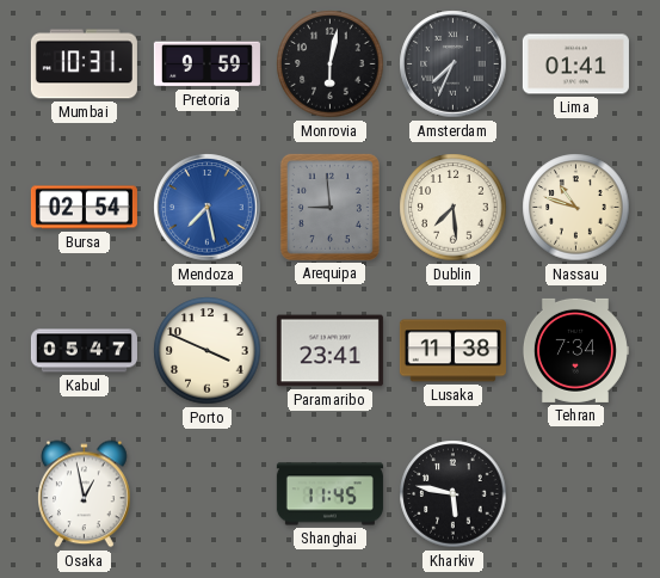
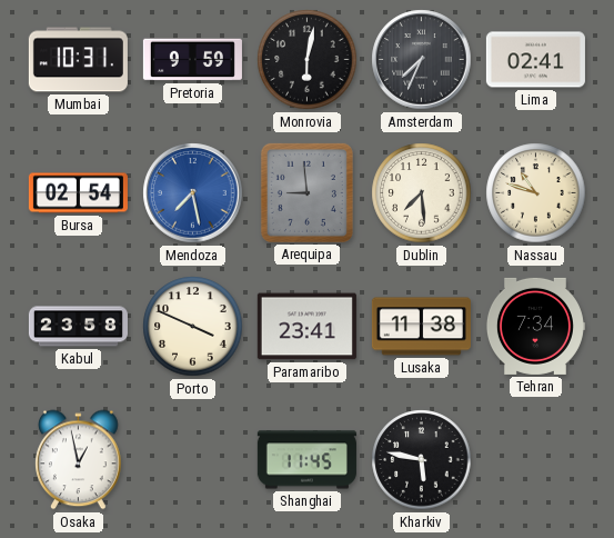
Lima: 01:41 -> 02:41
Kabul: 05:47 -> 23:58
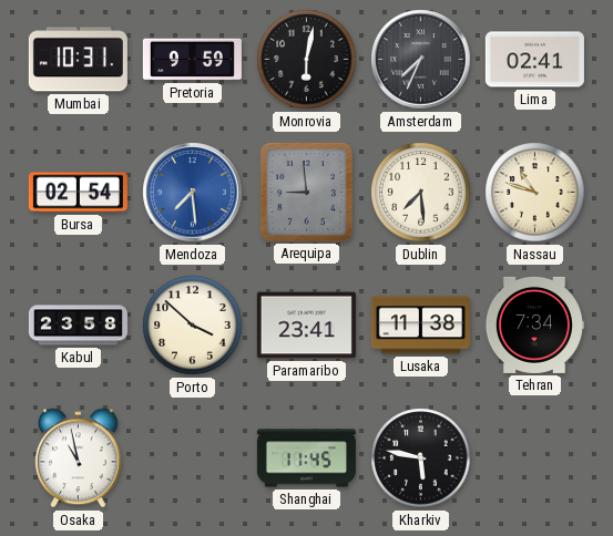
Mendoza: 7:28 -> 7:29
Porto: 3:49 -> 3:52
Osaka: 12:58 -> 10:58
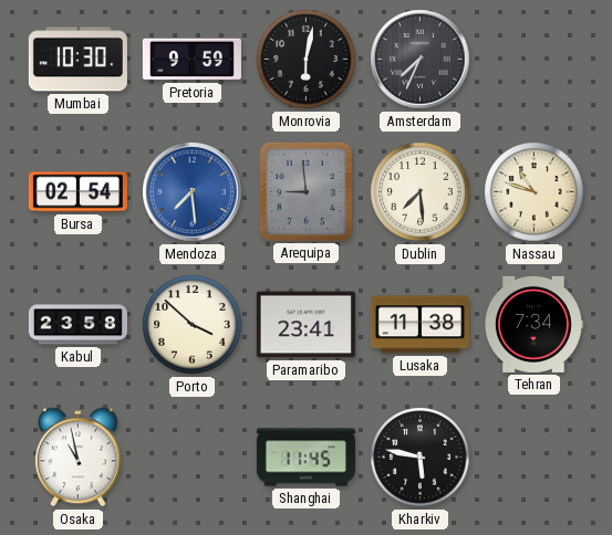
Mumbai: 10:31 -> 10:30
Lima: 02:41 -> none
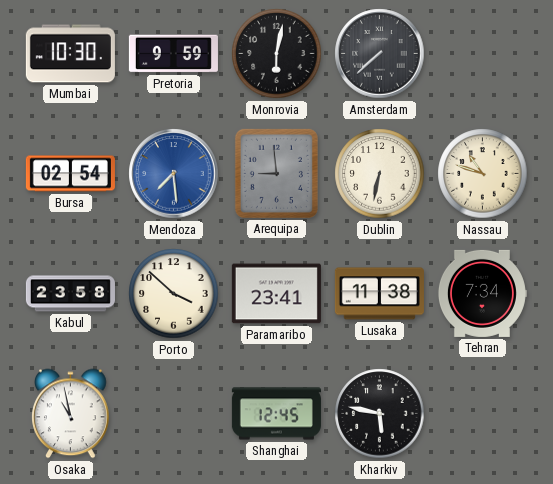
Amsterdam: 7:34 -> 7:38
Dublin: 7:29 -> 6:32
Shanghai: 11:45 -> 12:45
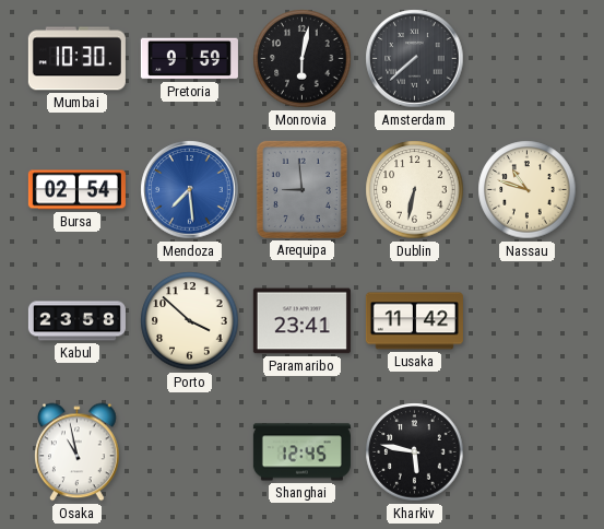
Lusaka: 11:38 -> 11:42
Tehran: 7:34 -> none
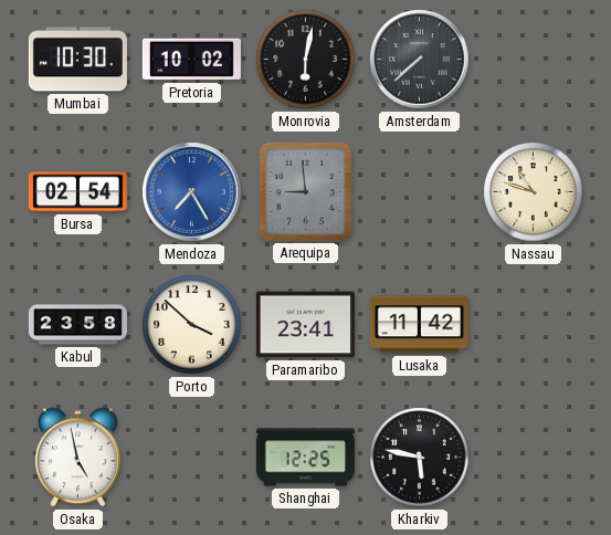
Pretoria: 9:59 -> 10:02
Mendoza: 7:29 -> 7:25
Dublin: 6:32 -> none
Osaka: 10:58 -> 4:58
Shanghai: 12:45 -> 12:25
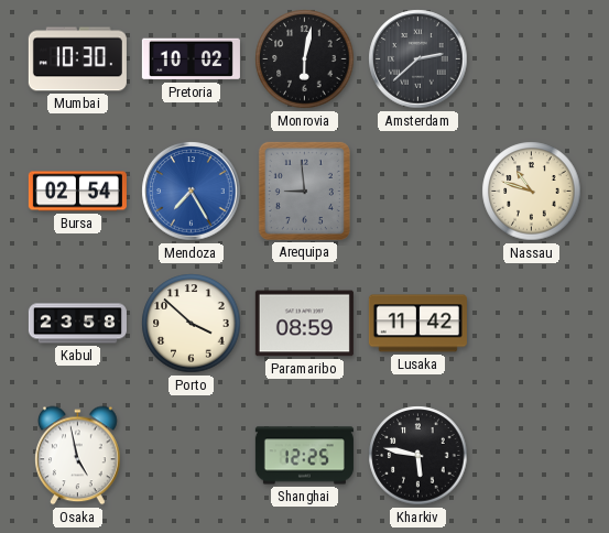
Amsterdam: 7:38 -> 2:38
Paramaribo: 23:41 -> 08:59
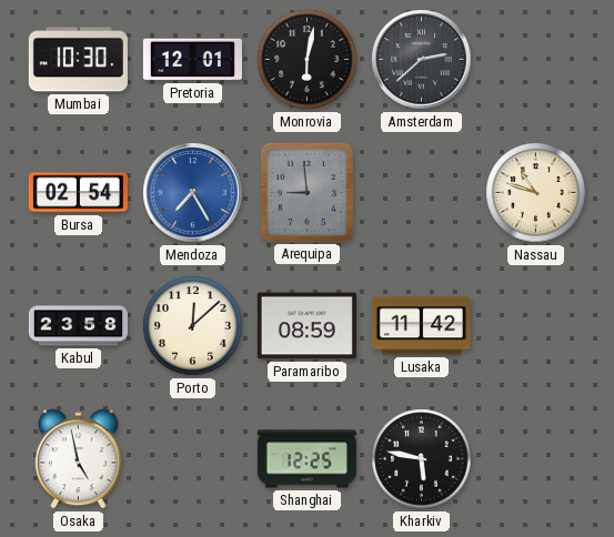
Pretoria: 10:02 -> 12:01
Porto: 3:52 -> 12:08
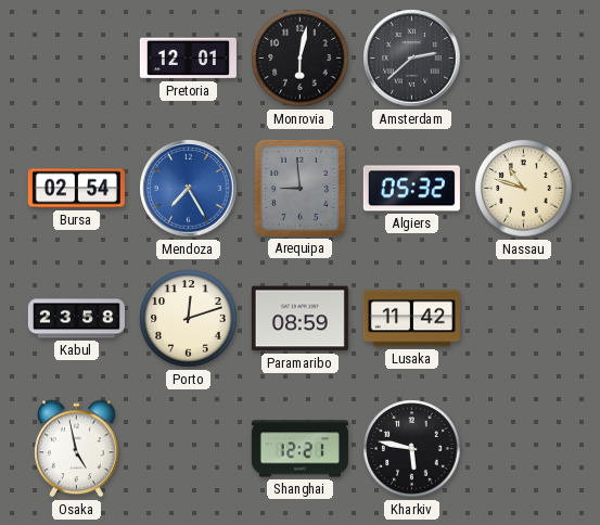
Mumbai: 10:30 -> none
Algiers: none -> 05:32
Porto: 12:08 -> 12:12
Shanghai: 12:25 -> 12:21
